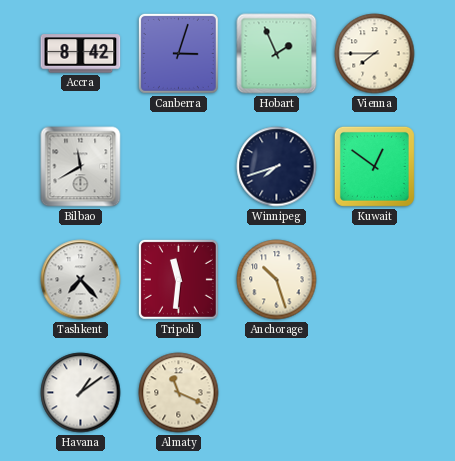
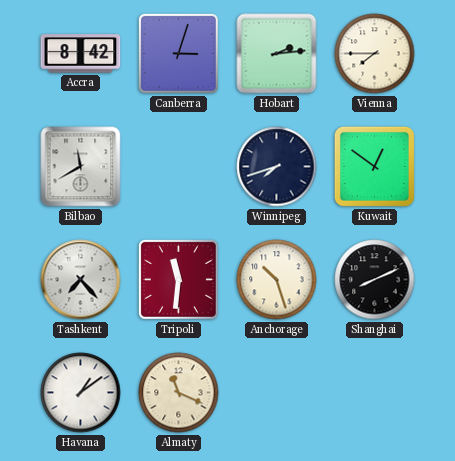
Hobart: 1:56 -> 2:14
Shanghai: none -> 8:11
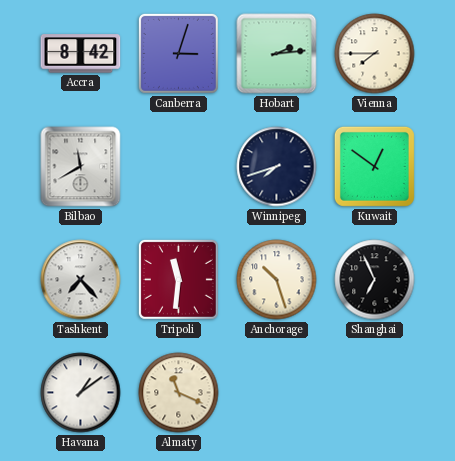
Shanghai: 8:11 -> 6:56
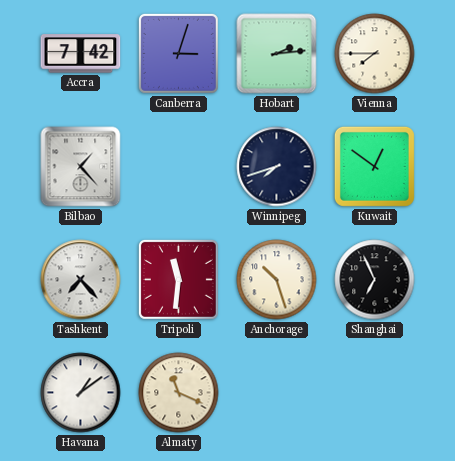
Accra: 8:42 -> 7:42
Bilbao: 11:40 -> 1:23
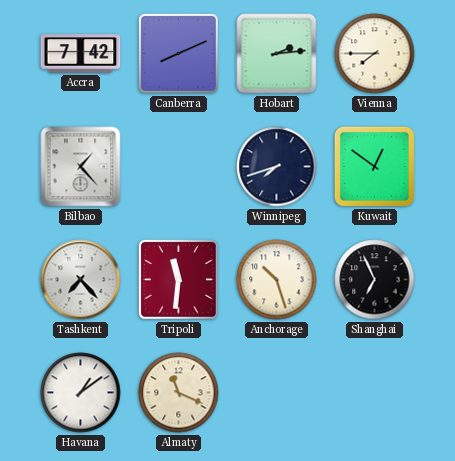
Canberra: 3:03 -> 8:11
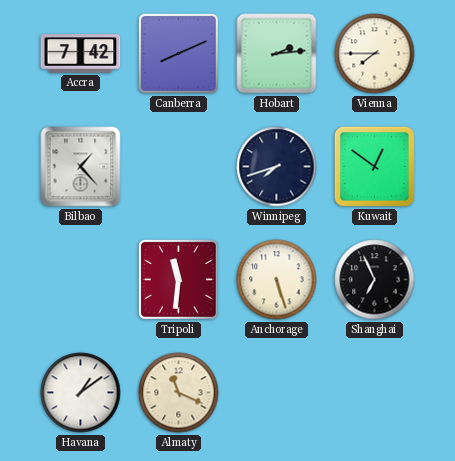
Tashkent: 7:23 -> none
Anchorage: 10:27 -> 5:27
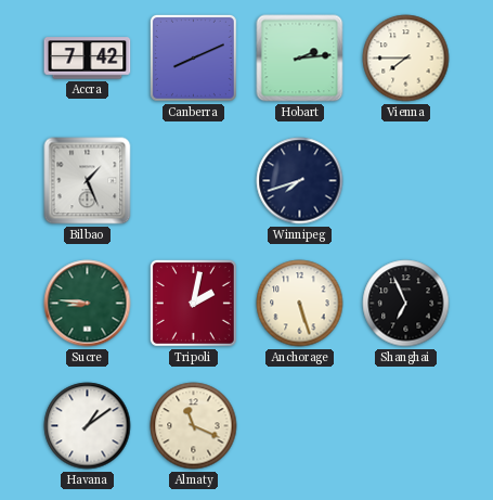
Bilbao: 1:23 -> 1:26
Kuwait: 12:51 -> none
Sucre: none -> 8:46
Tripoli: 11:31 -> 2:02
